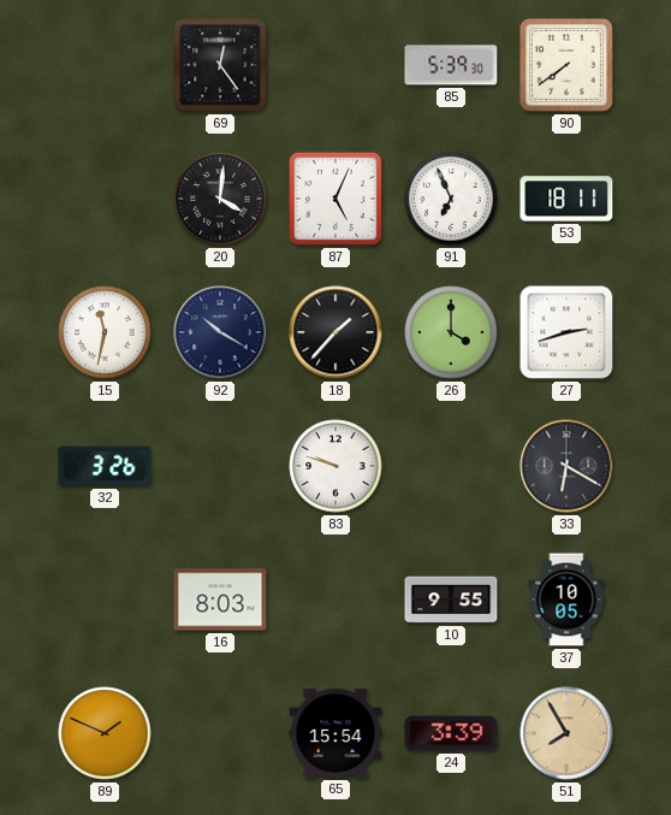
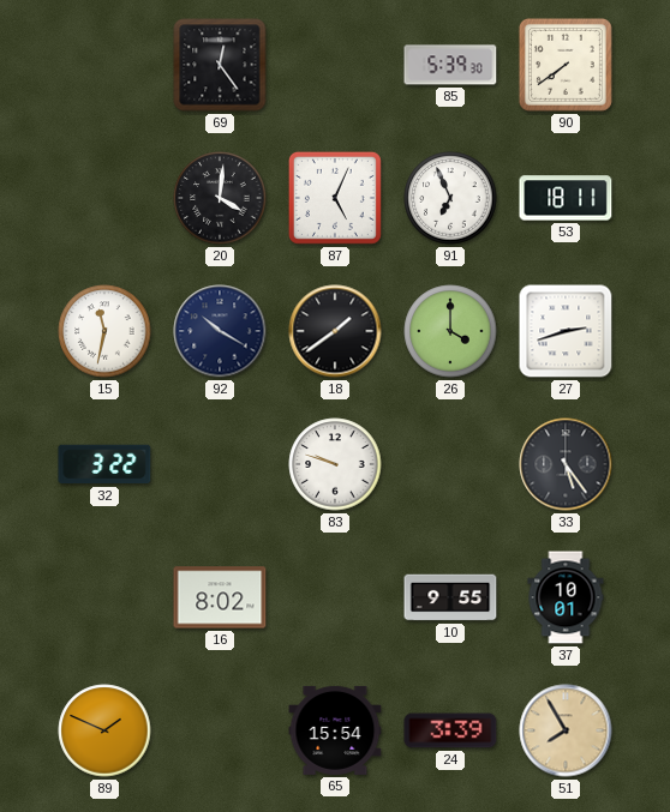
18: 1:37 -> 1:39
32: 3:26 -> 3:22
33: 6:20 -> 5:24
16: 8:03 -> 8:02
37: 10:05 -> 10:01
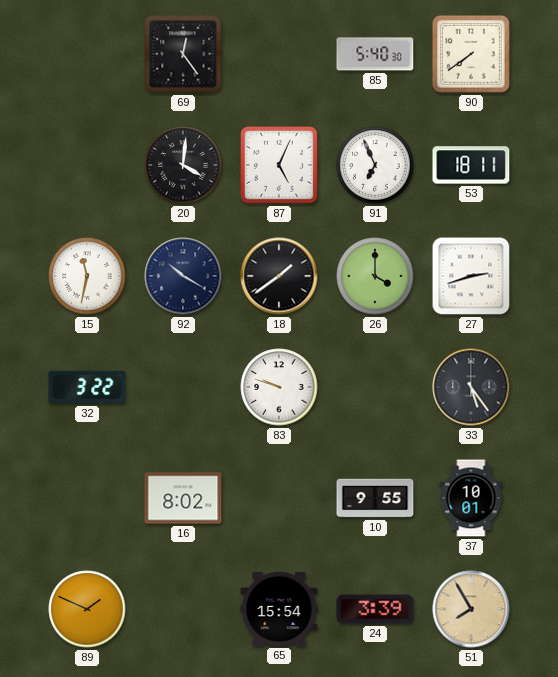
85: 5:39 -> 5:40
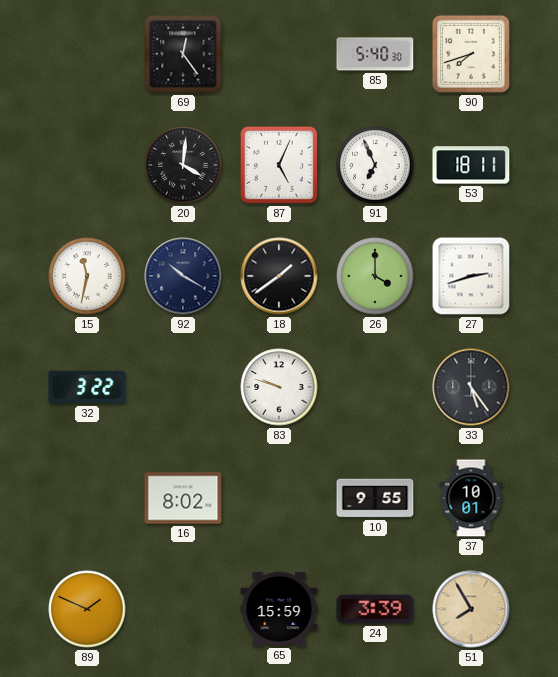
90: 7:39 -> 7:42
65: 15:54 -> 15:59
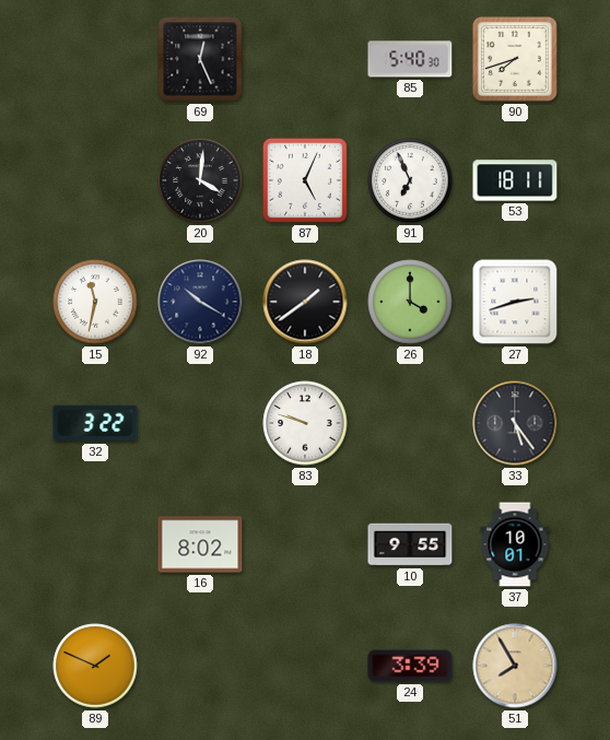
69: 12:24 -> 12:26
65: 15:59 -> none
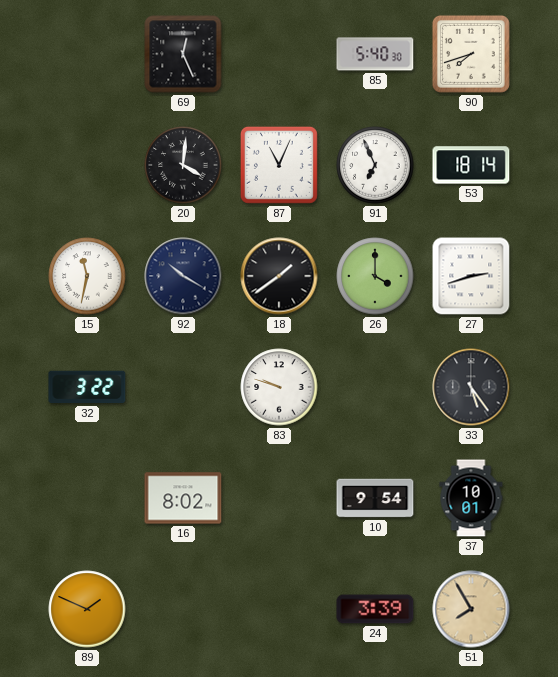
87: 5:04 -> 11:04
53: 18:11 -> 18:14
10: 9:55 -> 9:54
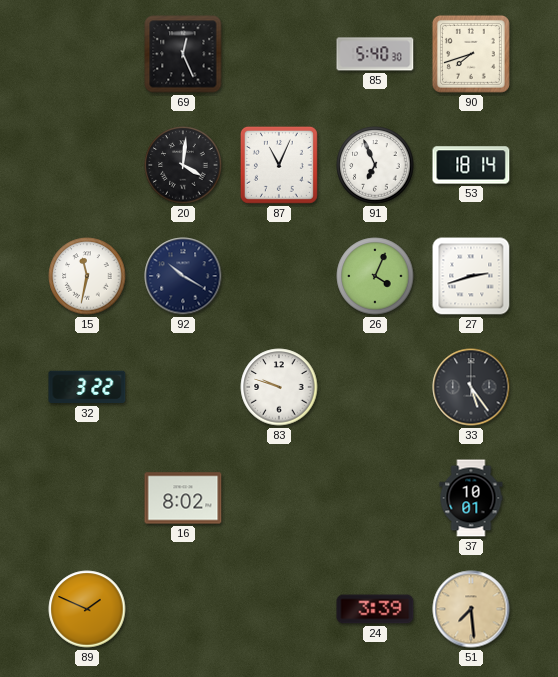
18: 1:39 -> none
26: 4:00 -> 4:04
10: 9:54 -> none
51: 7:55 -> 7:29
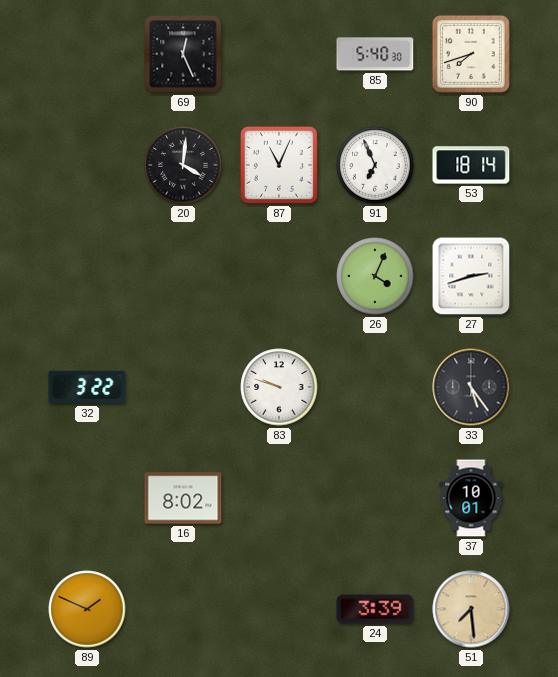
15: 11:32 -> none
92: 10:20 -> none
